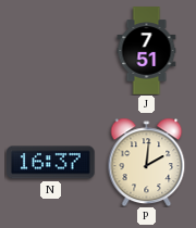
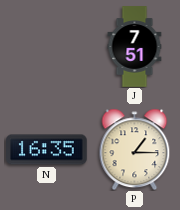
N: 16:37 -> 16:35
P: 2:01 -> 1:15
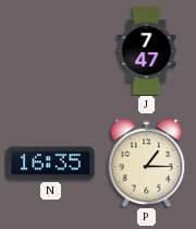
J: 7:51 -> 7:47
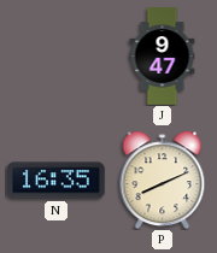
J: 7:47 -> 9:47
P: 1:15 -> 8:11
